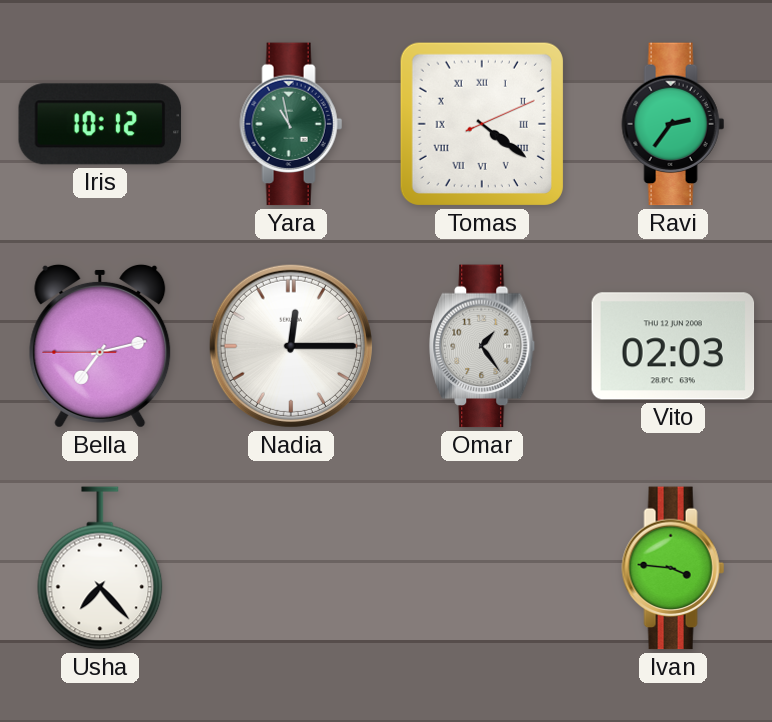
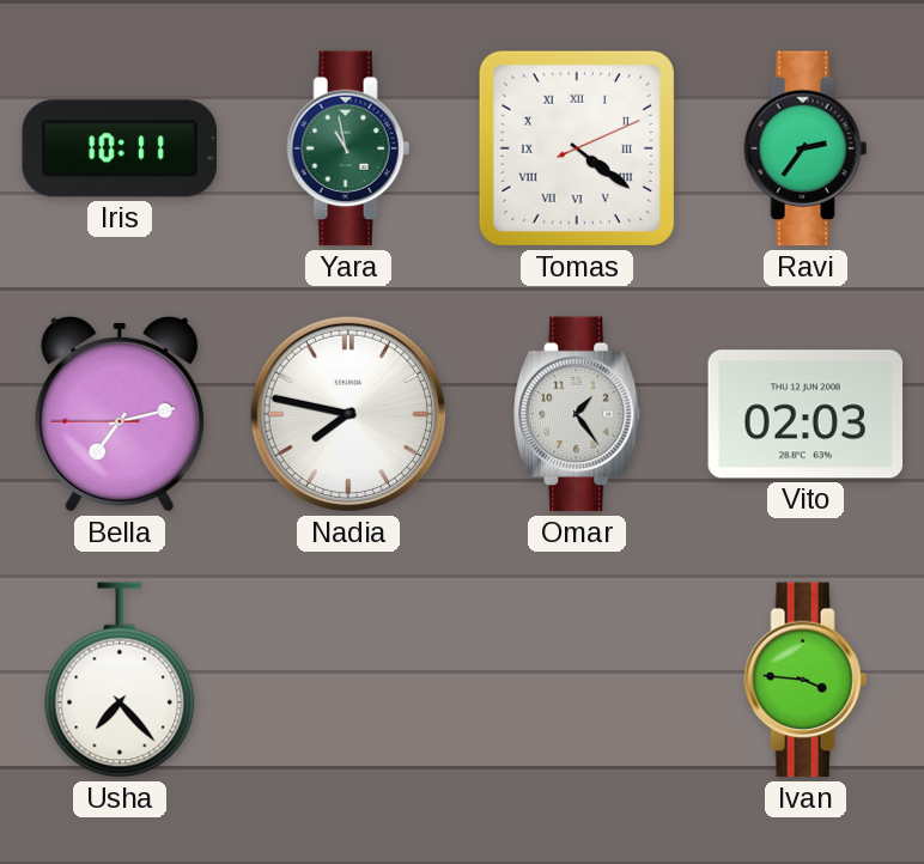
Iris: 10:12 -> 10:11
Nadia: 12:15 -> 7:47
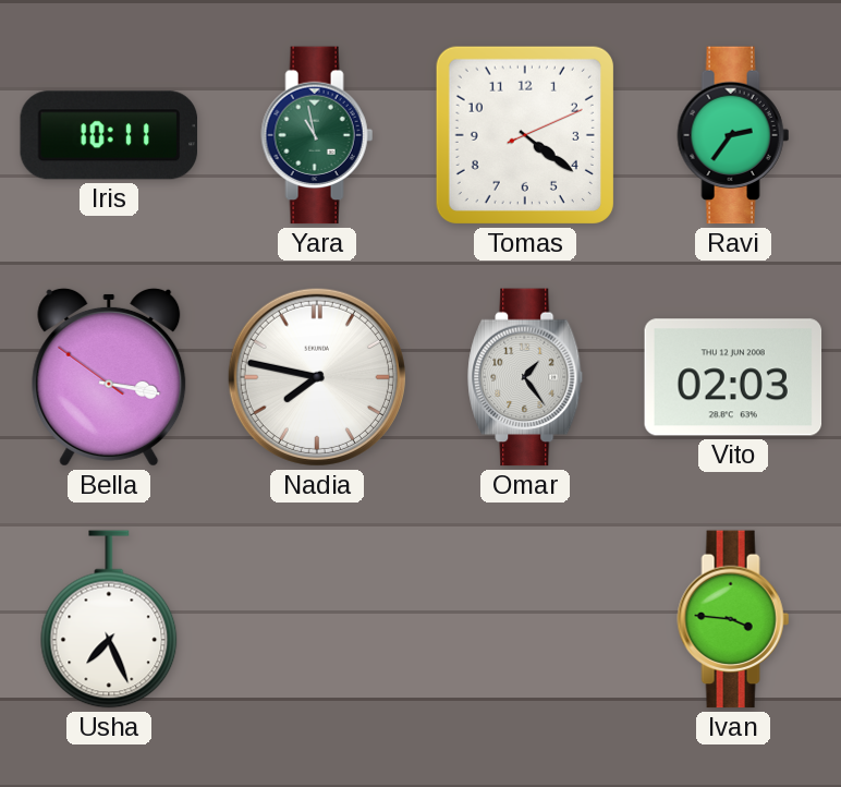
Tomas numerals: Roman -> Arabic
Bella: 7:12 -> 3:16
Usha: 7:23 -> 7:26
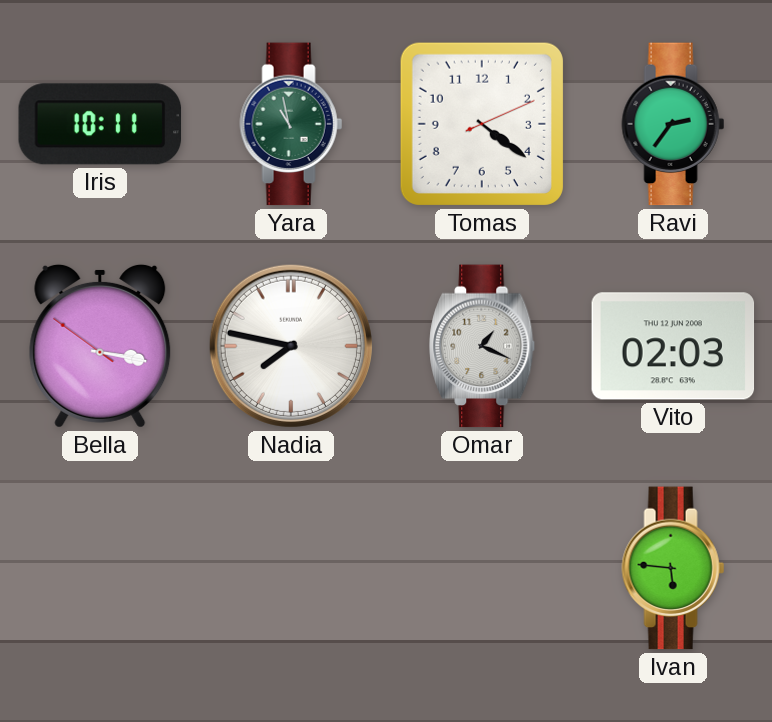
Omar: 1:24 -> 1:19
Usha: 7:26 -> none
Ivan: 3:46 -> 5:46
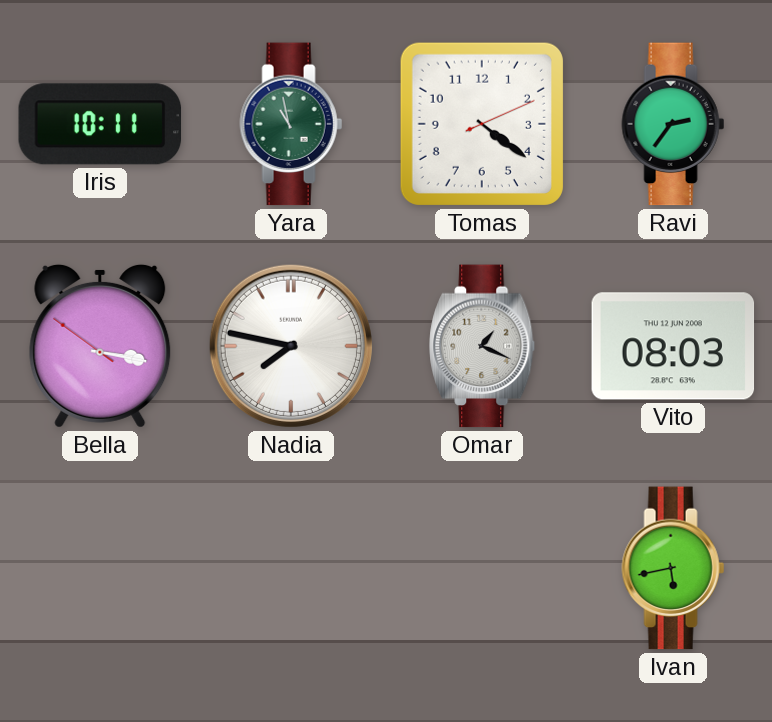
Vito: 02:03 -> 08:03
Ivan: 5:46 -> 5:43
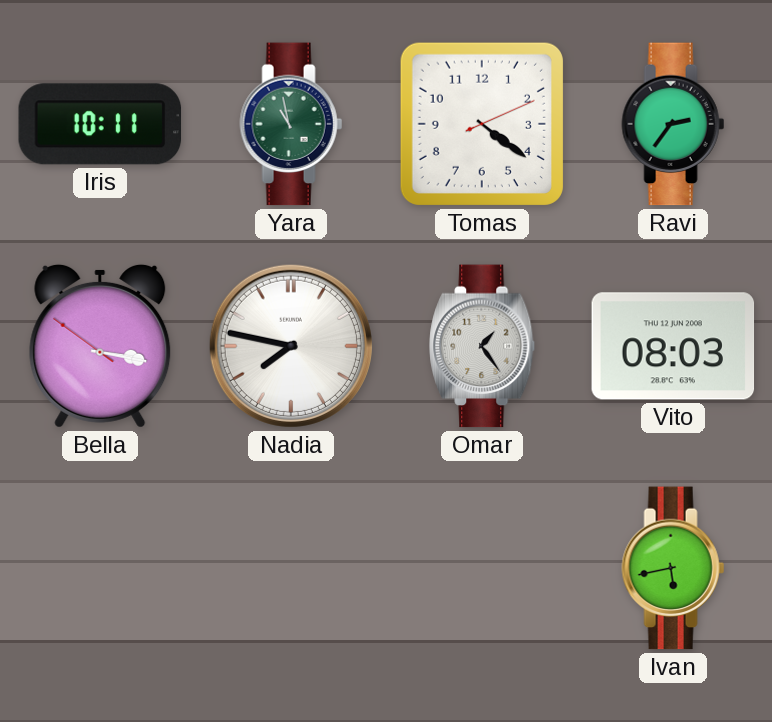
Omar: 1:19 -> 1:24
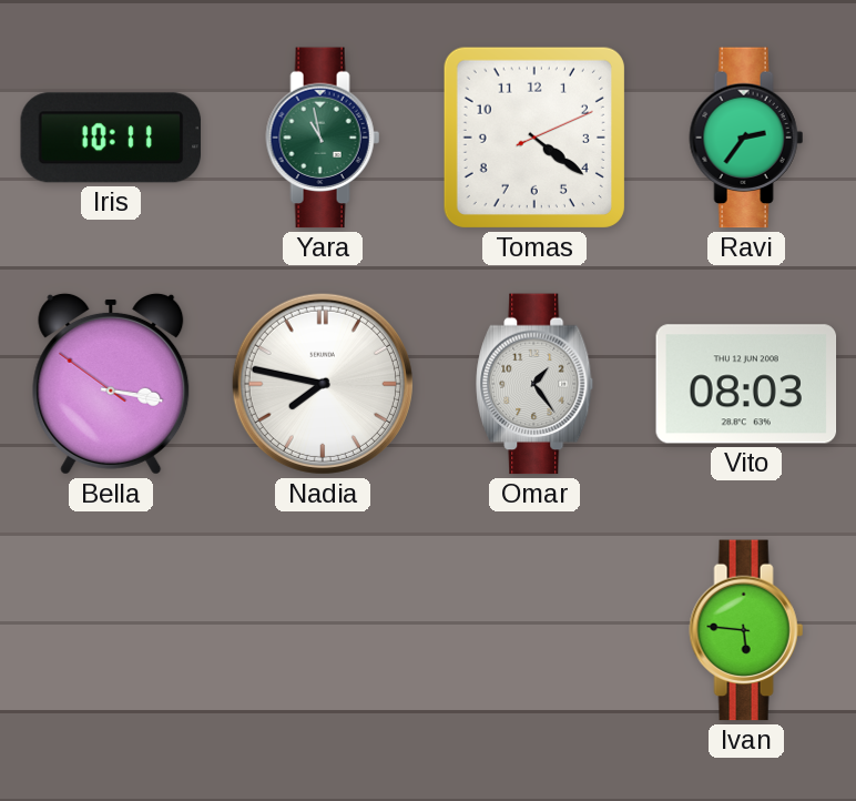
Ivan: 5:43 -> 5:46
